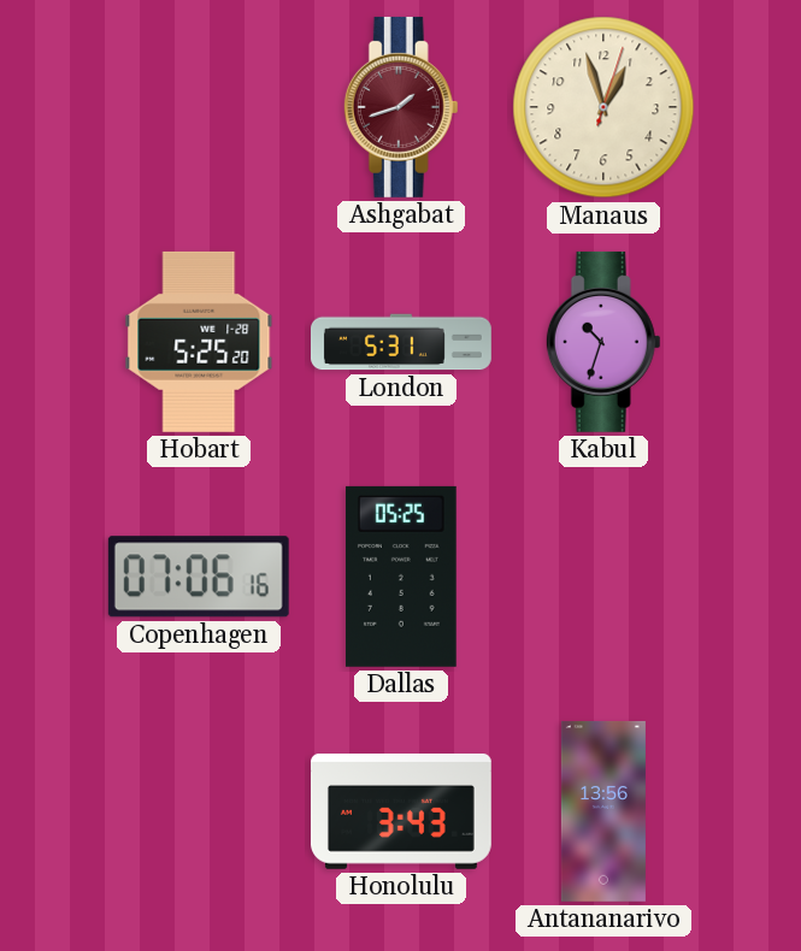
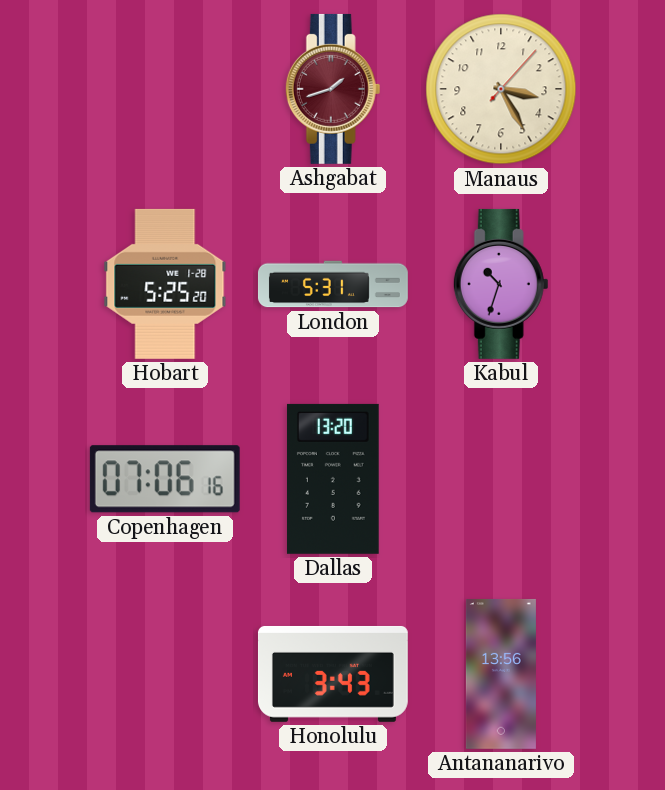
Manaus: 12:57 -> 3:25
Dallas: 05:25 -> 13:20
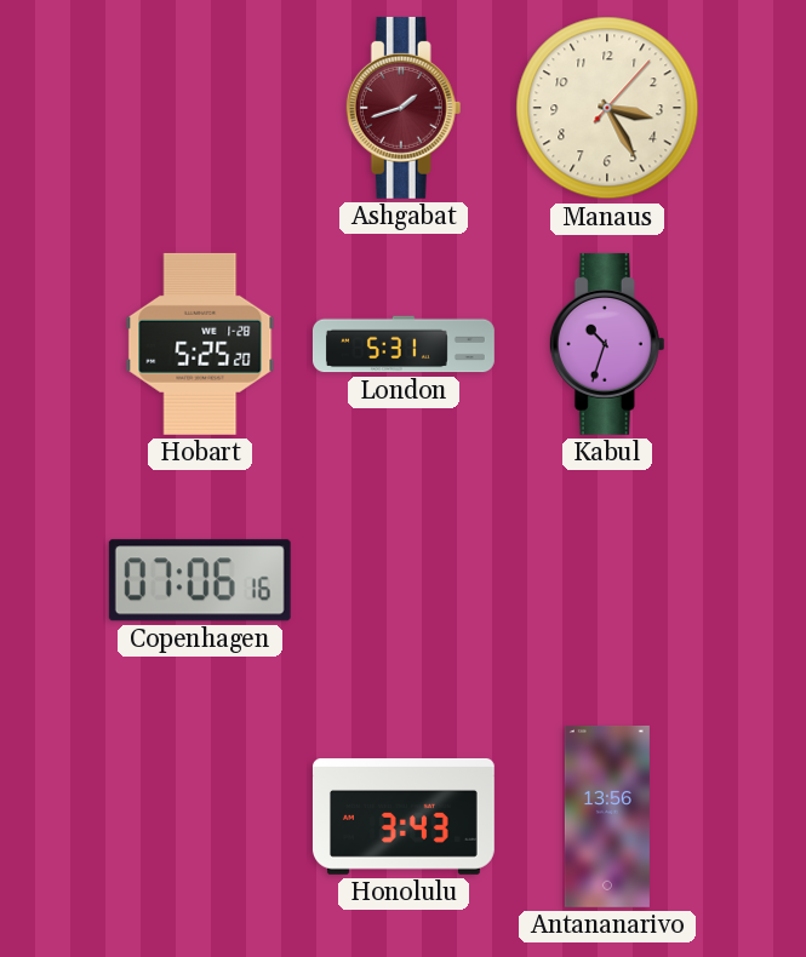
Dallas: 13:20 -> none
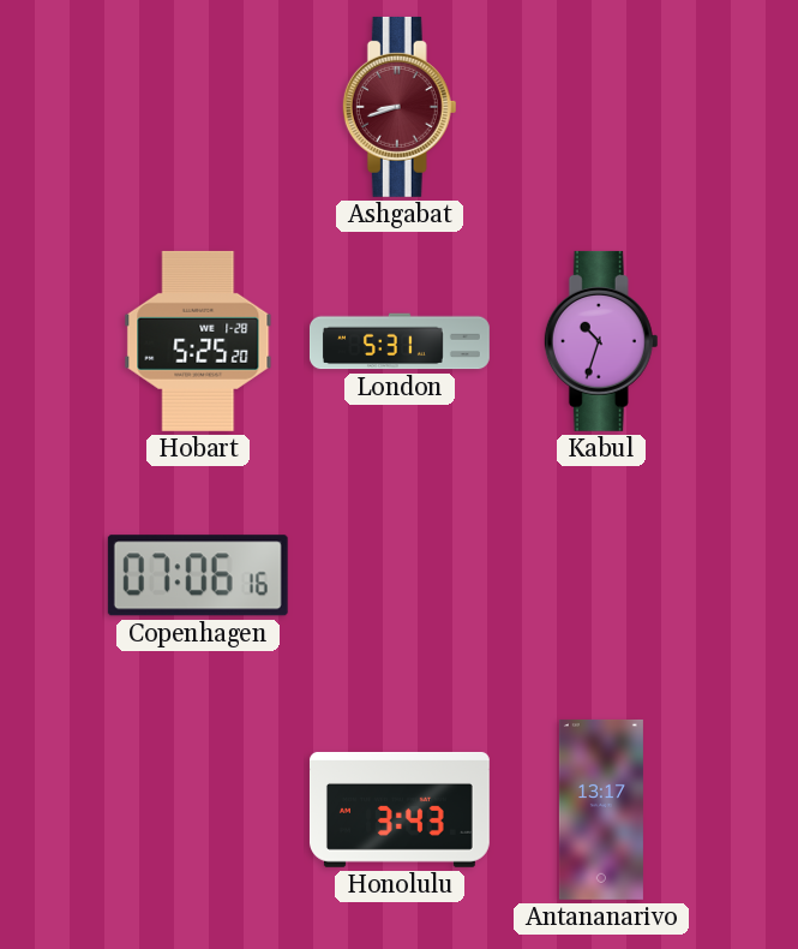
Ashgabat: 1:42 -> 8:42
Manaus: 3:25 -> none
Antananarivo: 13:56 -> 13:17
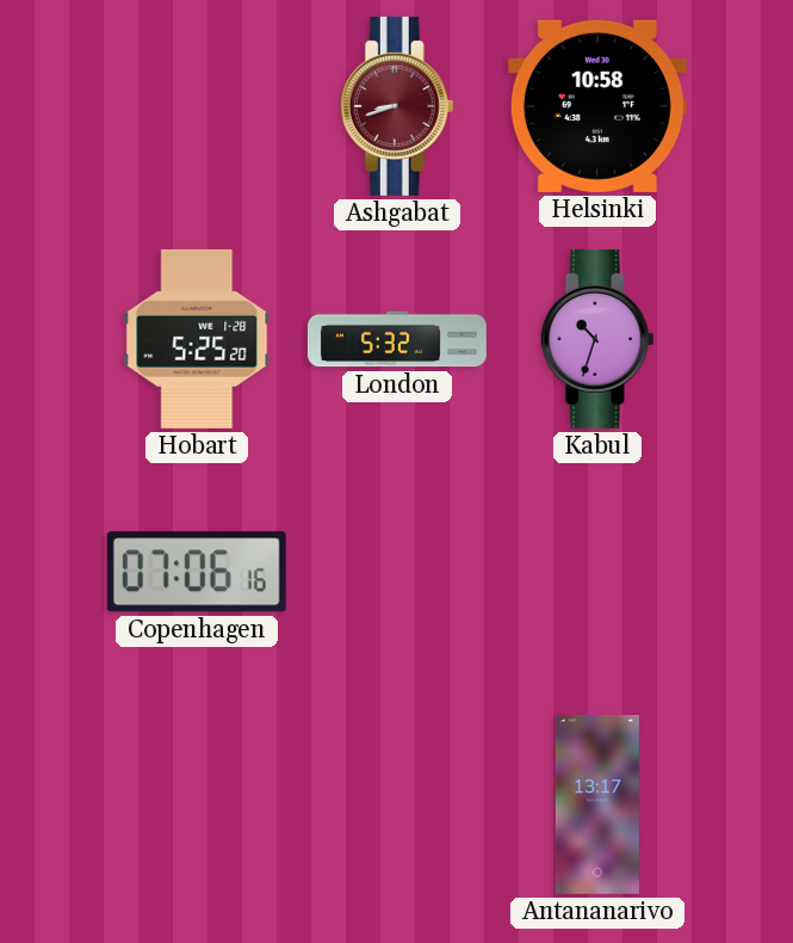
Helsinki: none -> 10:58
London: 5:31 -> 5:32
Honolulu: 3:43 -> none
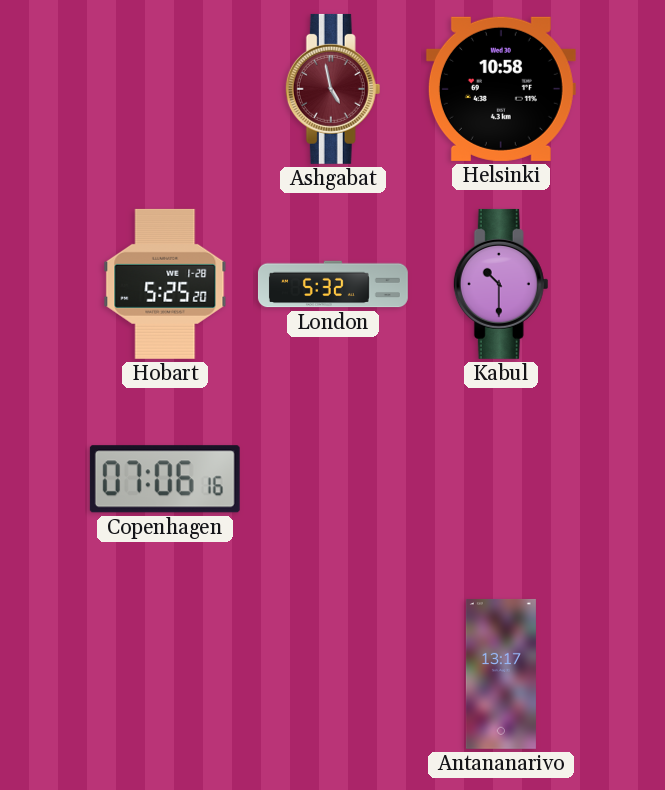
Ashgabat: 8:42 -> 4:58
Kabul: 10:33 -> 10:30
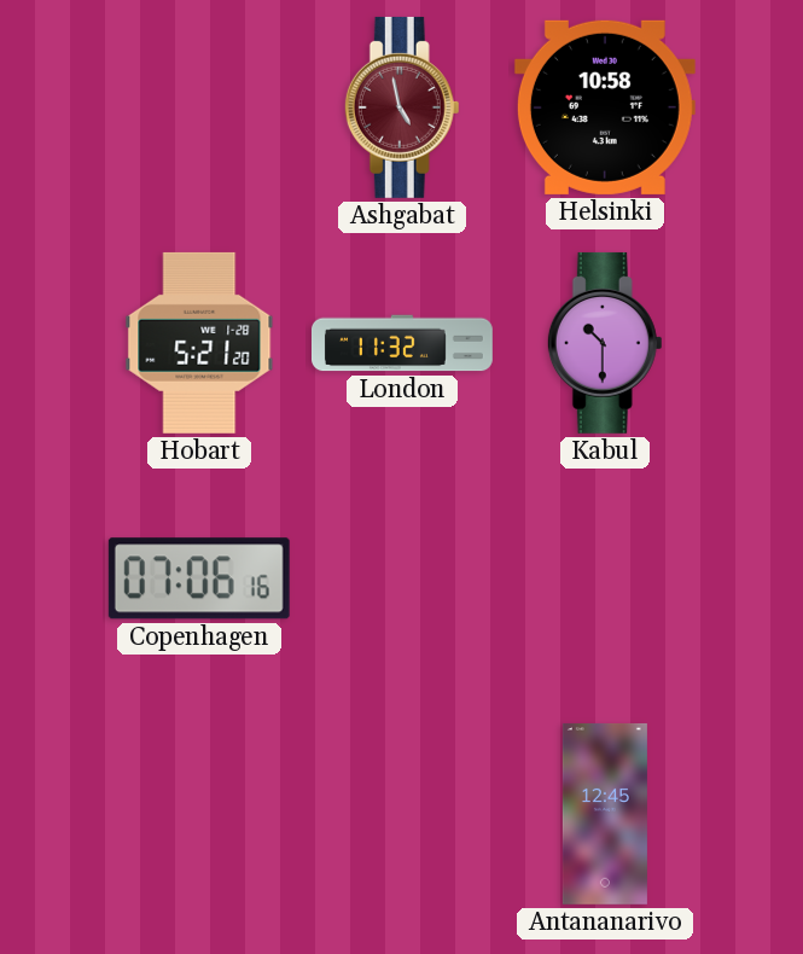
Hobart: 5:25 -> 5:21
London: 5:32 -> 11:32
Antananarivo: 13:17 -> 12:45
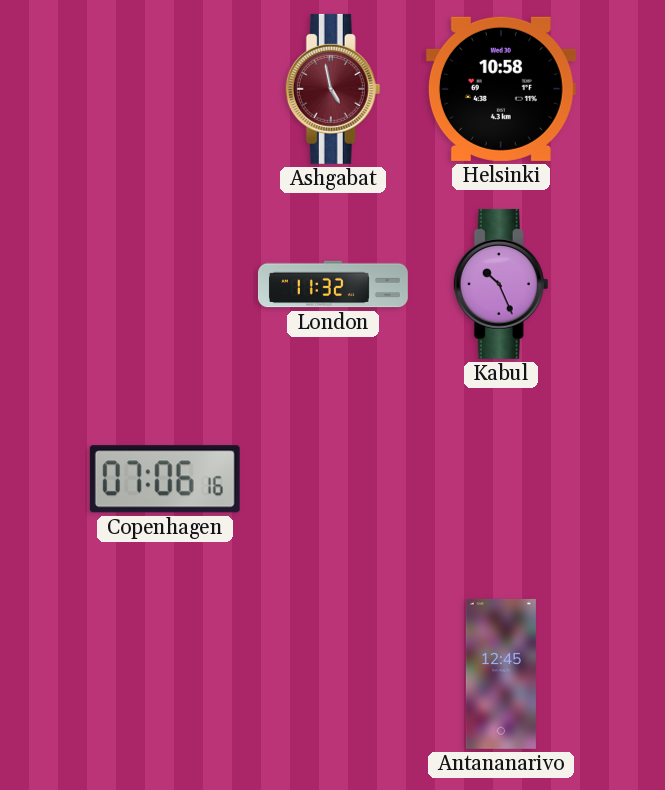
Hobart: 5:21 -> none
Kabul: 10:30 -> 10:26
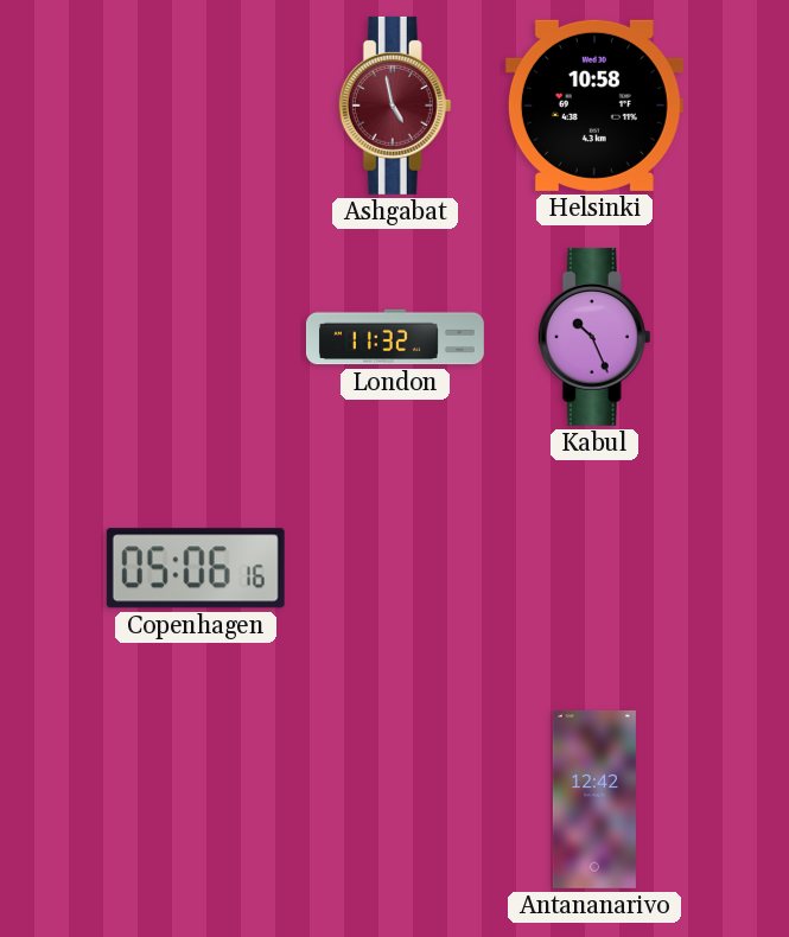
Copenhagen: 07:06 -> 05:06
Antananarivo: 12:45 -> 12:42
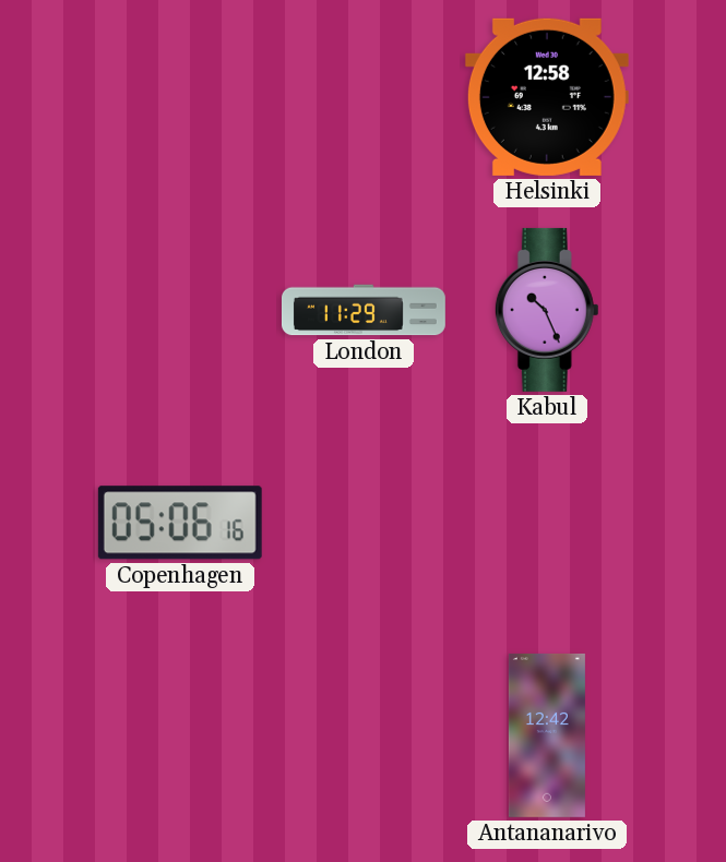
Ashgabat: 4:58 -> none
Helsinki: 10:58 -> 12:58
London: 11:32 -> 11:29
